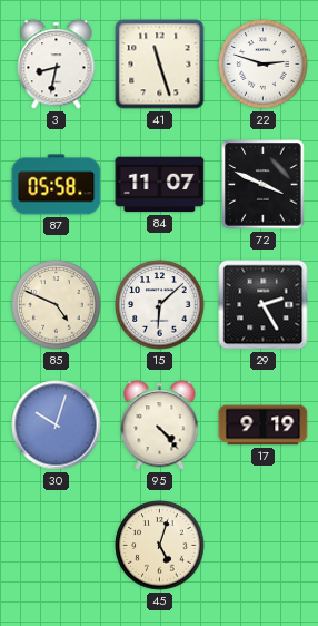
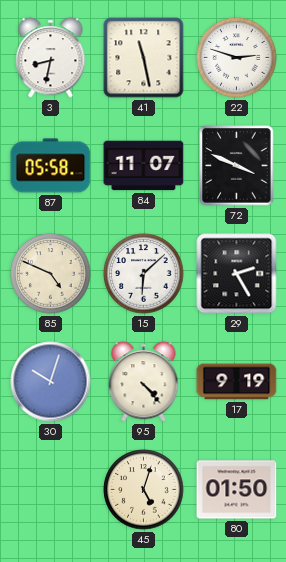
41: 11:27 -> 11:28
80: none -> 01:50
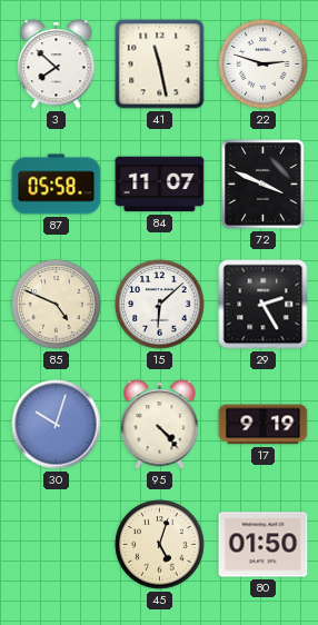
3: 8:32 -> 7:52
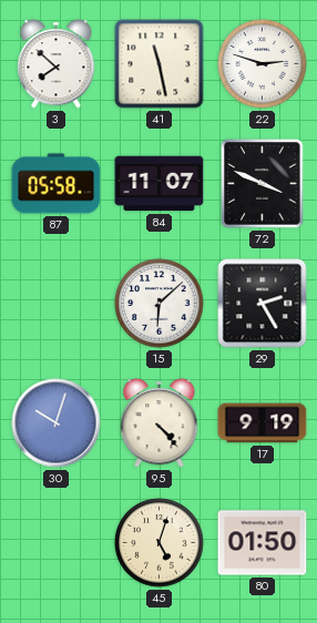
85: 4:49 -> none
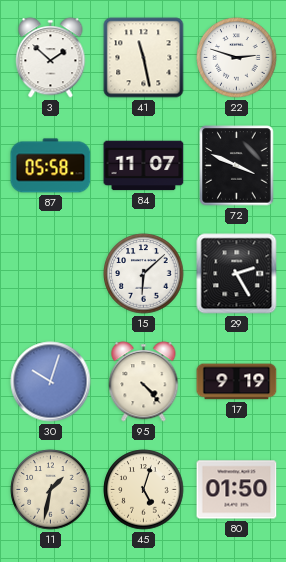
3: 7:52 -> 1:52
11: none -> 1:32
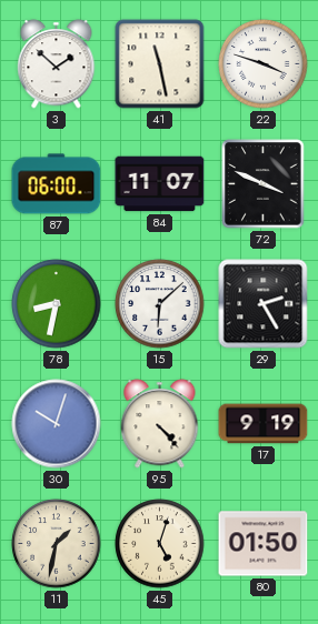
22: 2:48 -> 3:48
87: 05:58 -> 06:00
78: none -> 8:32
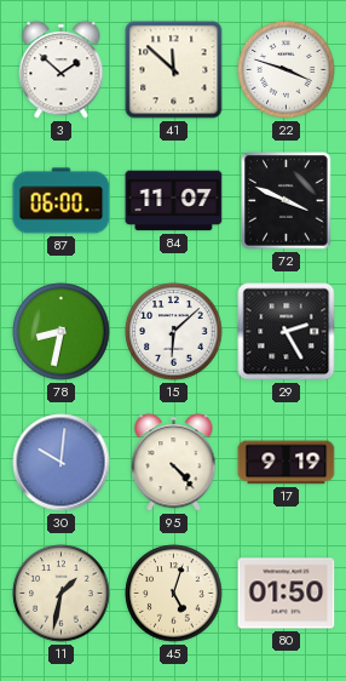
41: 11:28 -> 11:52
30: 10:03 -> 10:01
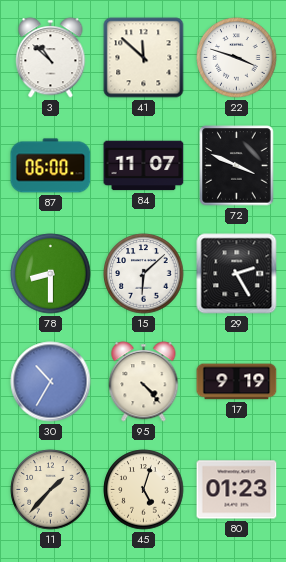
3: 1:52 -> 10:52
78: 8:32 -> 8:30
30: 10:01 -> 10:35
11: 1:32 -> 1:37
80: 01:50 -> 01:23
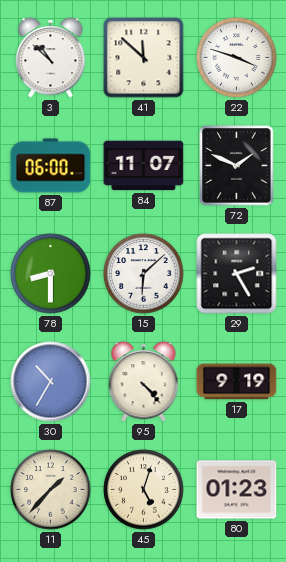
72: 3:49 -> 1:49
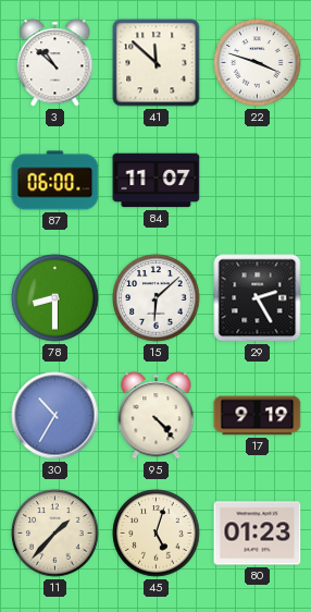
72: 1:49 -> none
